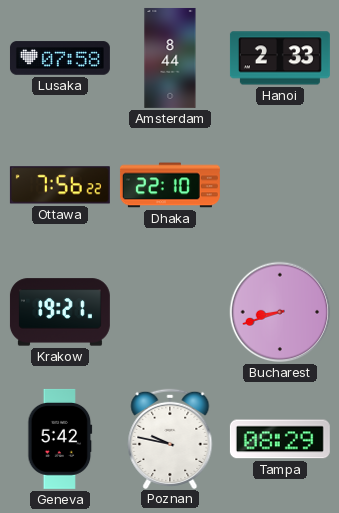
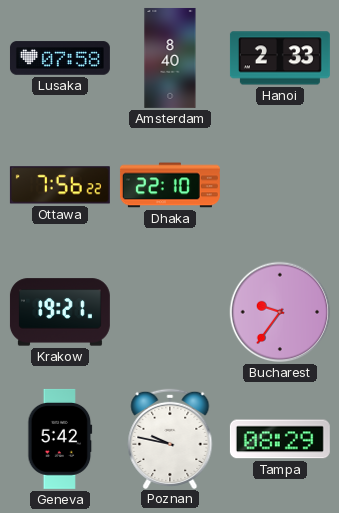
Amsterdam: 8:44 -> 8:40
Bucharest: 8:42 -> 9:36
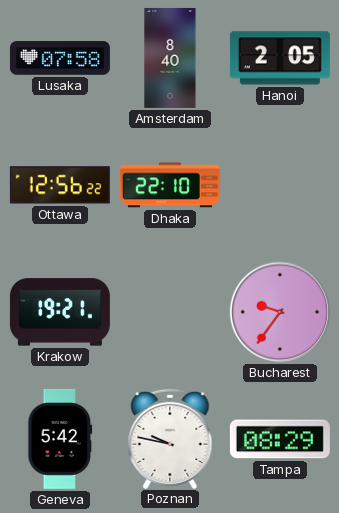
Hanoi: 2:33 -> 2:05
Ottawa: 7:56 -> 12:56
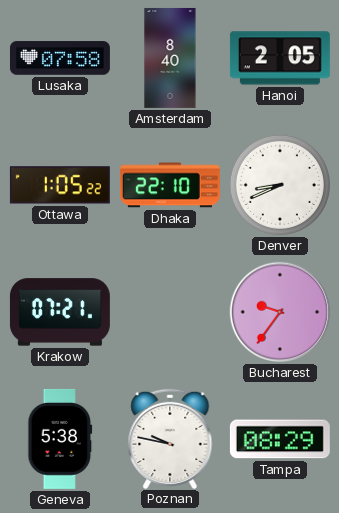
Ottawa: 12:56 -> 1:05
Denver: none -> 8:41
Krakow: 19:21 -> 07:21
Geneva: 5:42 -> 5:38
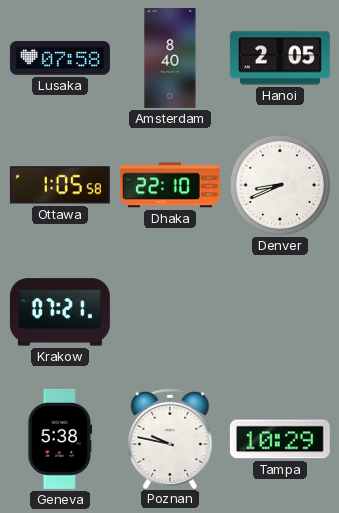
Ottawa: 1:05:22 -> 1:05:58
Bucharest: 9:36 -> none
Tampa: 08:29 -> 10:29
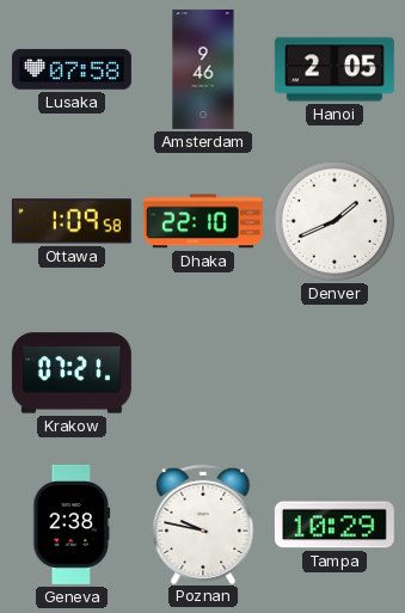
Amsterdam: 8:40 -> 9:46
Ottawa: 1:05 -> 1:09
Denver: 8:41 -> 1:41
Geneva: 5:38 -> 2:38
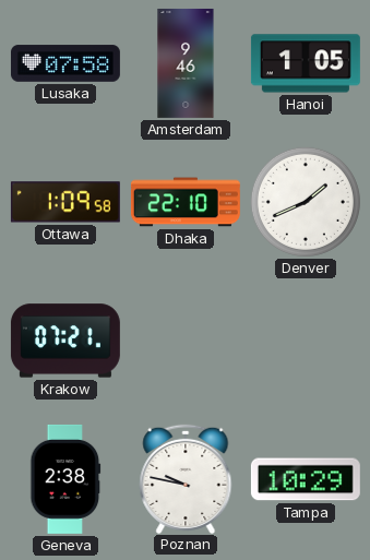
Hanoi: 2:05 -> 1:05
